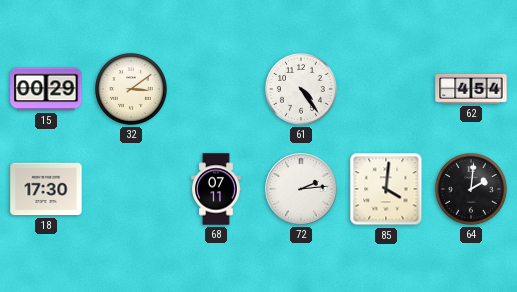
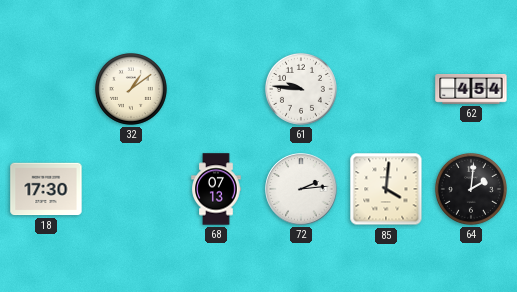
15: 00:29 -> none
32: 3:09 -> 1:09
61: 4:24 -> 9:46
68: 07:11 -> 07:13
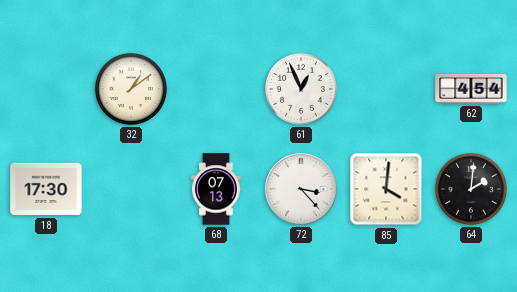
61: 9:46 -> 12:56
72: 2:14 -> 3:23
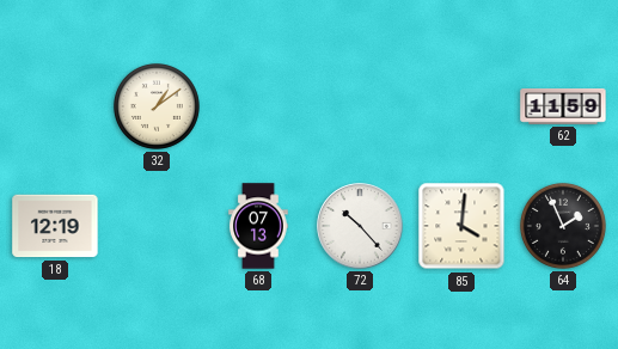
61: 12:56 -> none
62: 4:54 -> 11:59
18: 17:30 -> 12:19
72: 3:23 -> 10:23
64: 2:01 -> 1:56
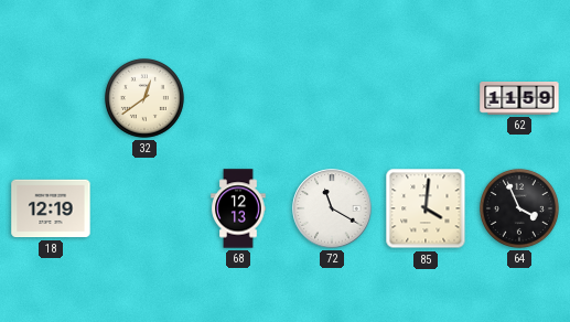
32: 1:09 -> 12:39
68: 07:13 -> 12:13
72: 10:23 -> 11:20
64: 1:56 -> 3:56
